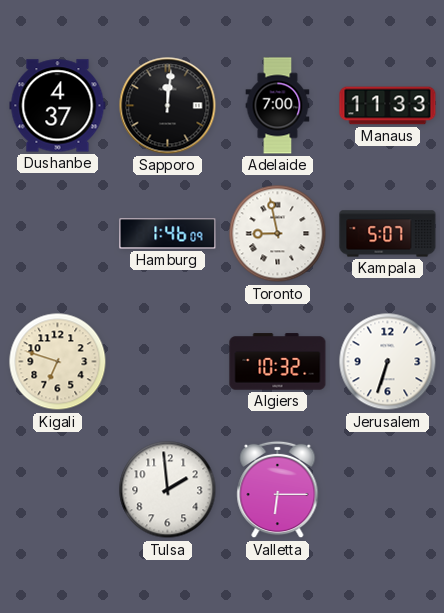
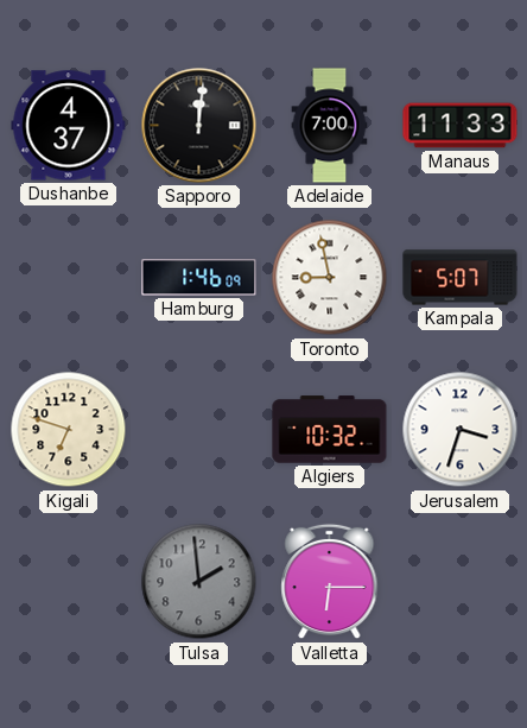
Jerusalem: 6:33 -> 3:33
Tulsa dial: white -> grey
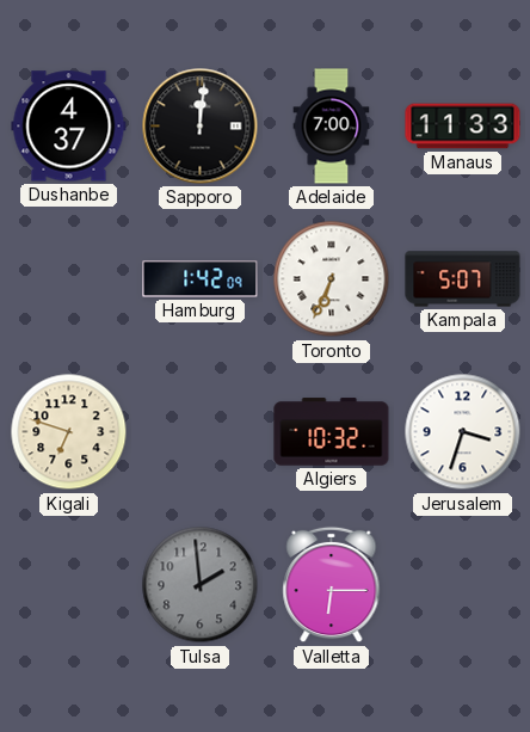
Hamburg: 1:46 -> 1:42
Toronto: 8:58 -> 6:34
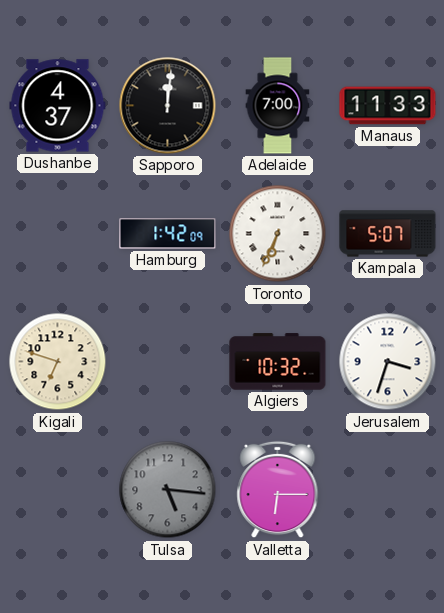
Tulsa: 1:59 -> 5:16
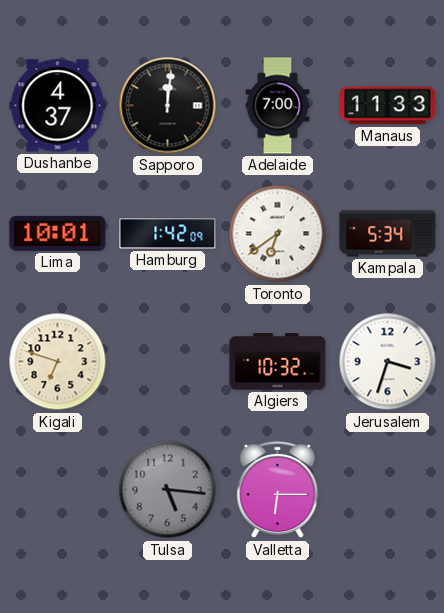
Lima: none -> 10:01
Toronto: 6:34 -> 6:39
Kampala: 5:07 -> 5:34
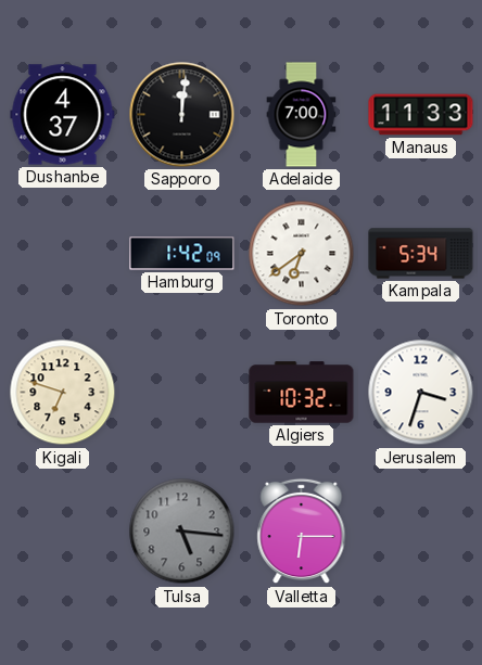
Lima: 10:01 -> none
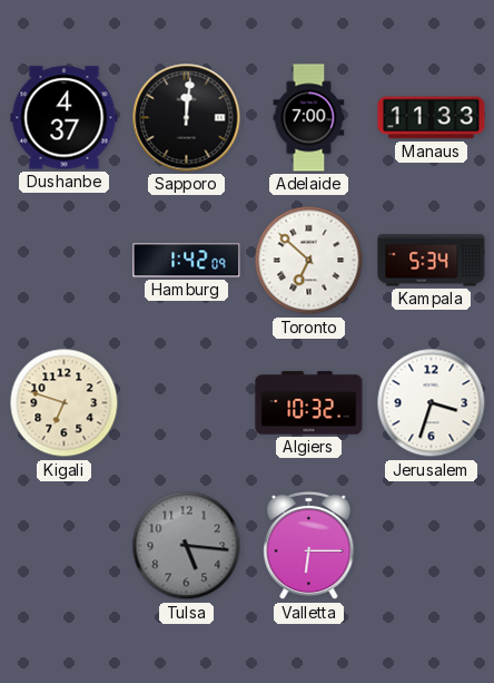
Toronto: 6:39 -> 6:52
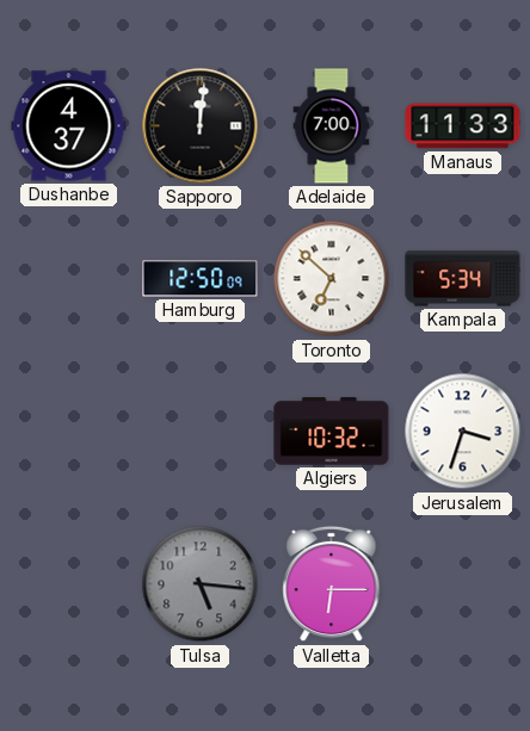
Hamburg: 1:42 -> 12:50
Kigali: 6:48 -> none
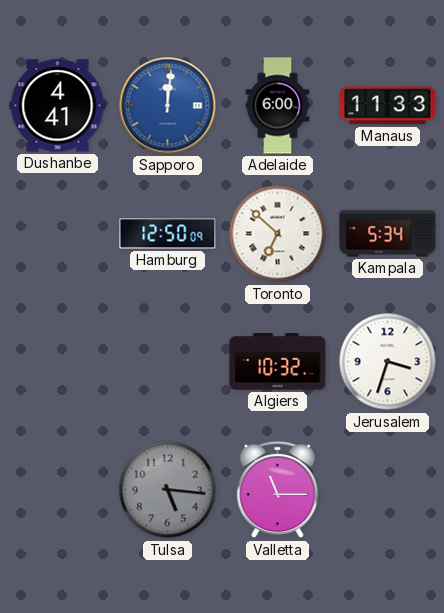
Dushanbe: 4:37 -> 4:41
Sapporo dial: black -> blue
Adelaide: 7:00 -> 6:00
Valletta: 6:15 -> 11:15
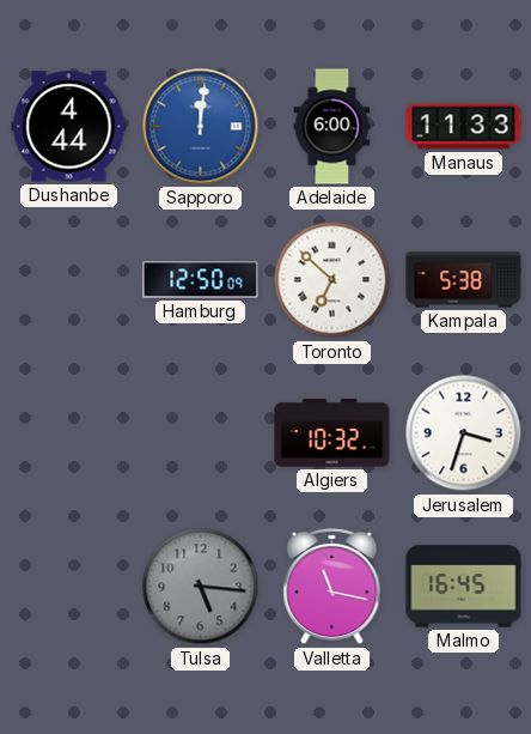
Dushanbe: 4:41 -> 4:44
Kampala: 5:34 -> 5:38
Valletta: 11:15 -> 11:17
Malmo: none -> 16:45
